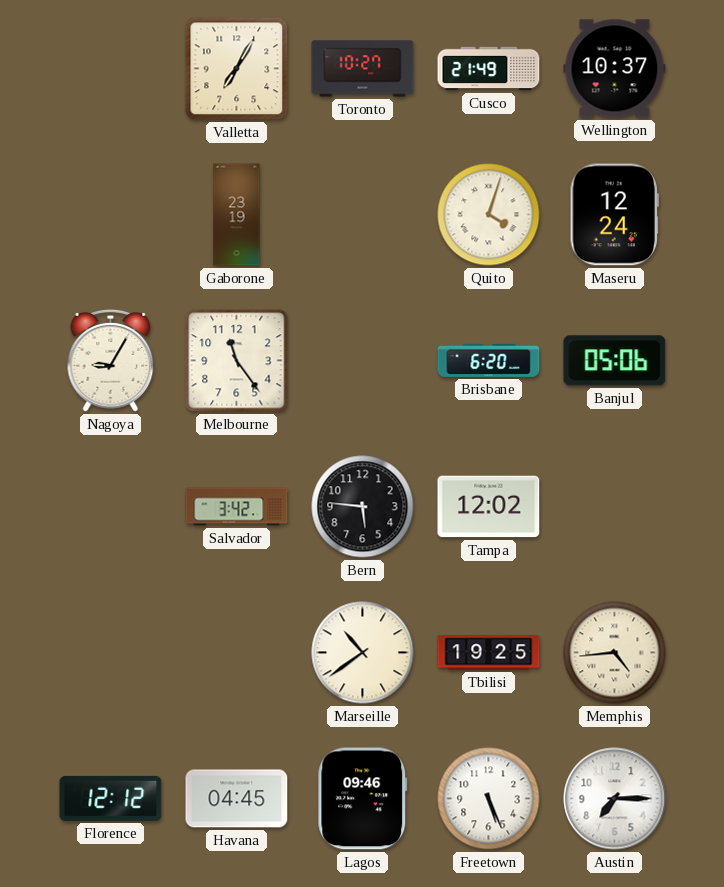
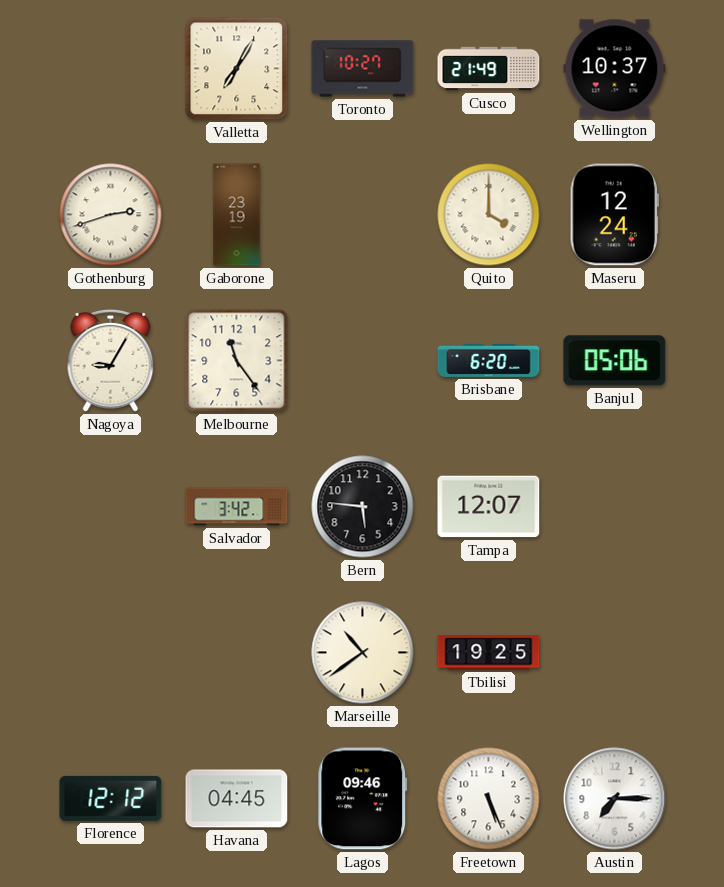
Gothenburg: none -> 2:42
Quito: 4:03 -> 4:00
Tampa: 12:02 -> 12:07
Memphis: 4:44 -> none
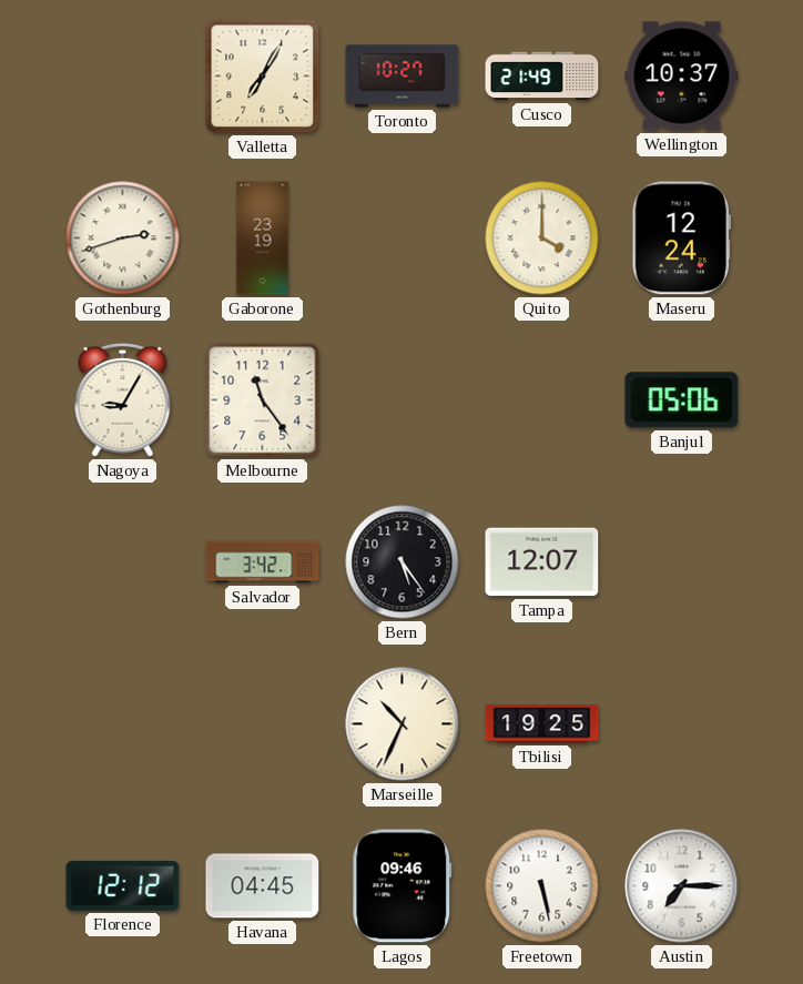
Brisbane: 6:20 -> none
Bern: 5:46 -> 5:24
Marseille: 10:39 -> 10:34
Freetown: 5:26 -> 5:28
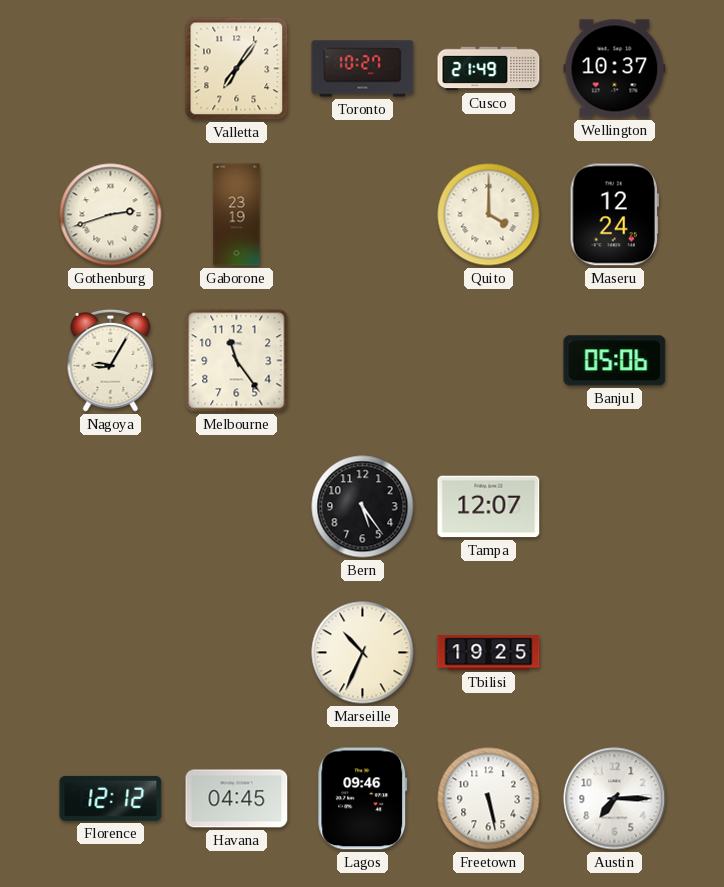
Valletta: 7:05 -> 7:06
Salvador: 3:42 -> none
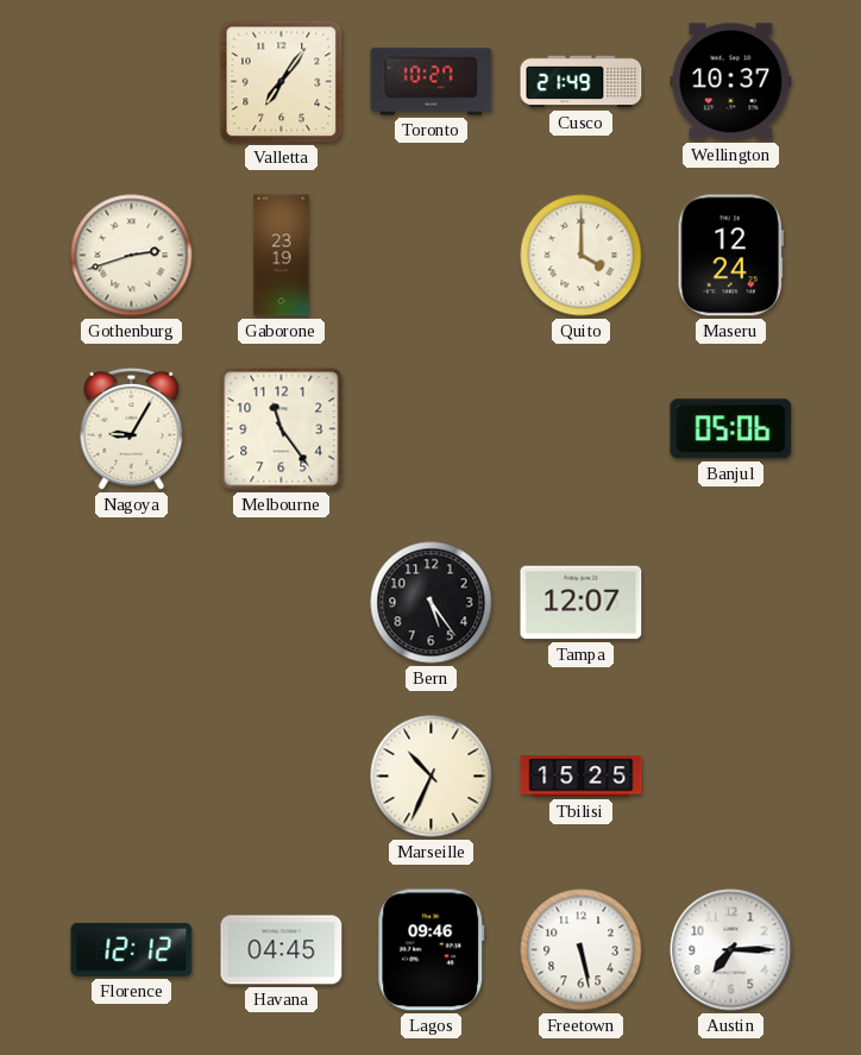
Tbilisi: 19:25 -> 15:25
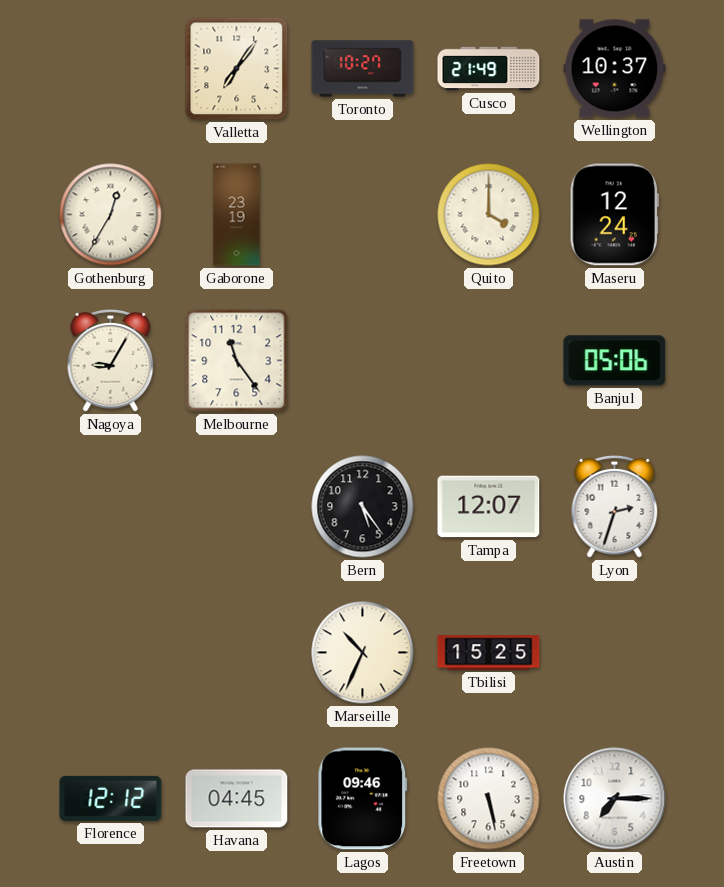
Gothenburg: 2:42 -> 12:35
Lyon: none -> 2:33
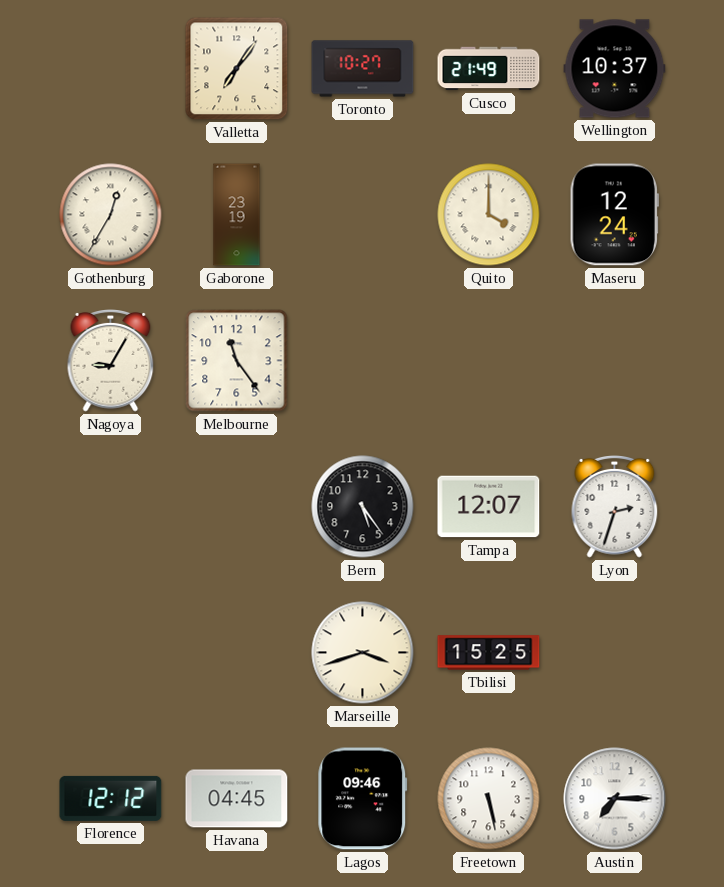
Banjul: 05:06 -> none
Marseille: 10:34 -> 3:42
